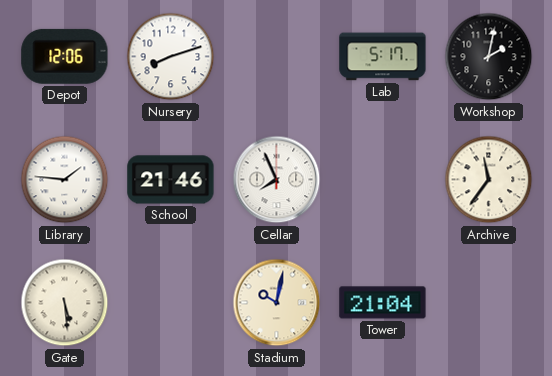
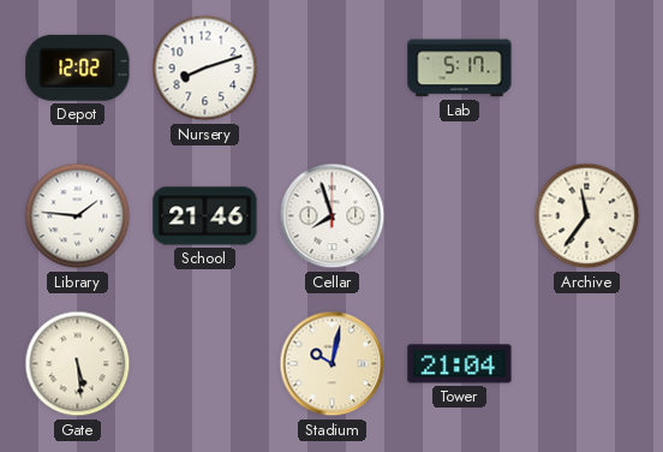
Depot: 12:06 -> 12:02
Workshop: 2:02 -> none
Cellar: 7:56 -> 7:57
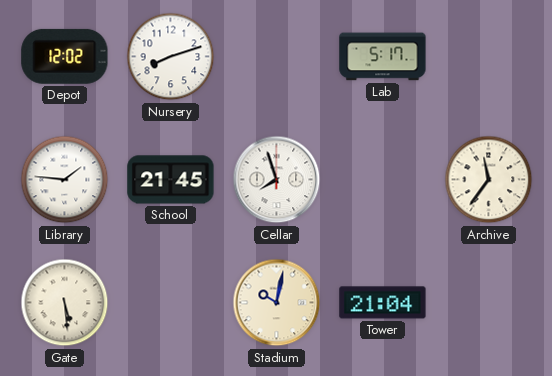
School: 21:46 -> 21:45
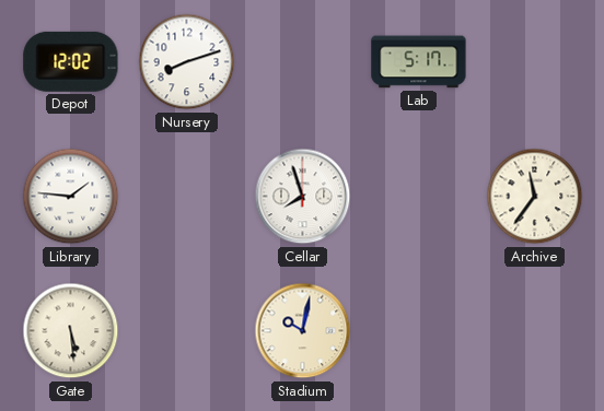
School: 21:45 -> none
Tower: 21:04 -> none
